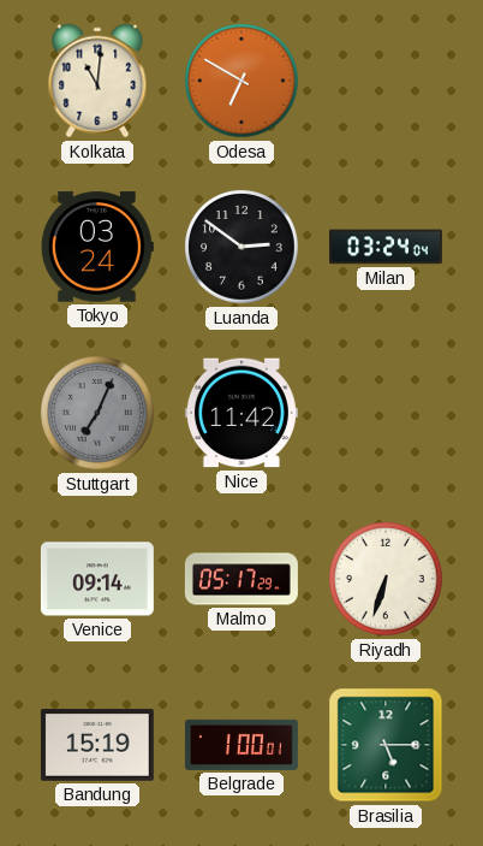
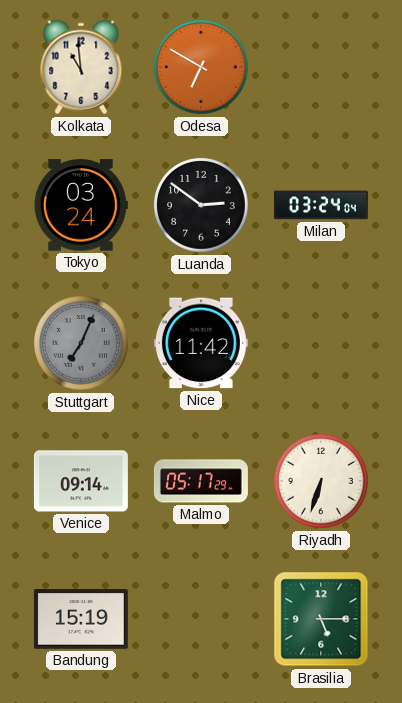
Kolkata: 11:01 -> 10:59
Belgrade: 1:00 -> none
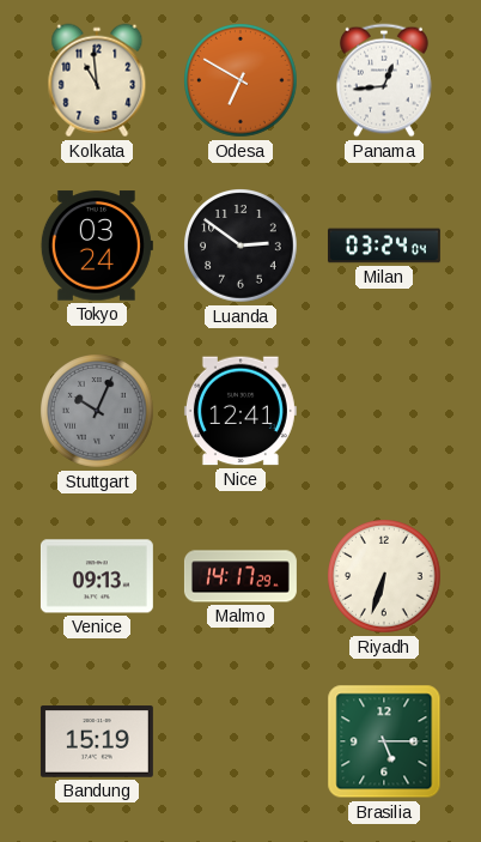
Panama: none -> 12:44
Stuttgart: 7:04 -> 10:04
Nice: 11:42 -> 12:41
Venice: 09:14 -> 09:13
Malmo: 05:17 -> 14:17
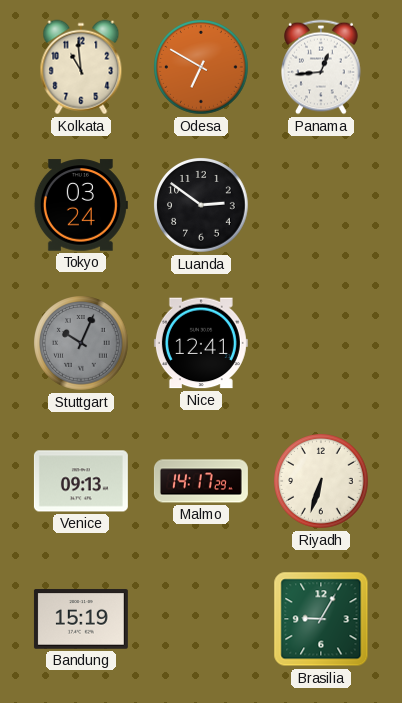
Milan: 03:24 -> none
Brasilia: 5:15 -> 9:05
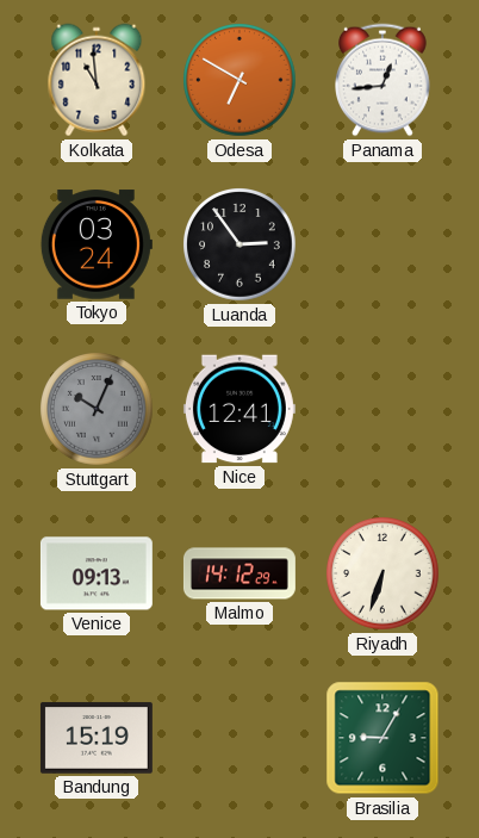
Luanda: 2:51 -> 2:54
Malmo: 14:17 -> 14:12
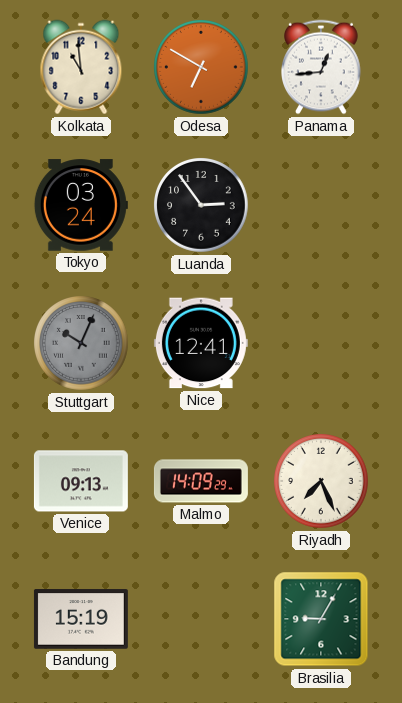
Malmo: 14:12 -> 14:09
Riyadh: 6:33 -> 7:26
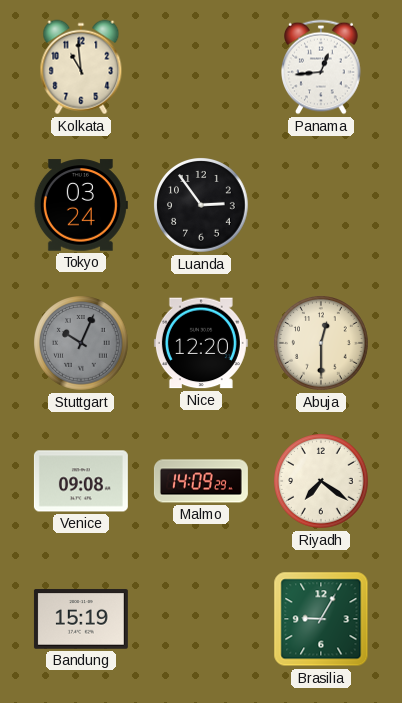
Odesa: 6:50 -> none
Nice: 12:41 -> 12:20
Abuja: none -> 12:30
Venice: 09:13 -> 09:08
Riyadh: 7:26 -> 7:21
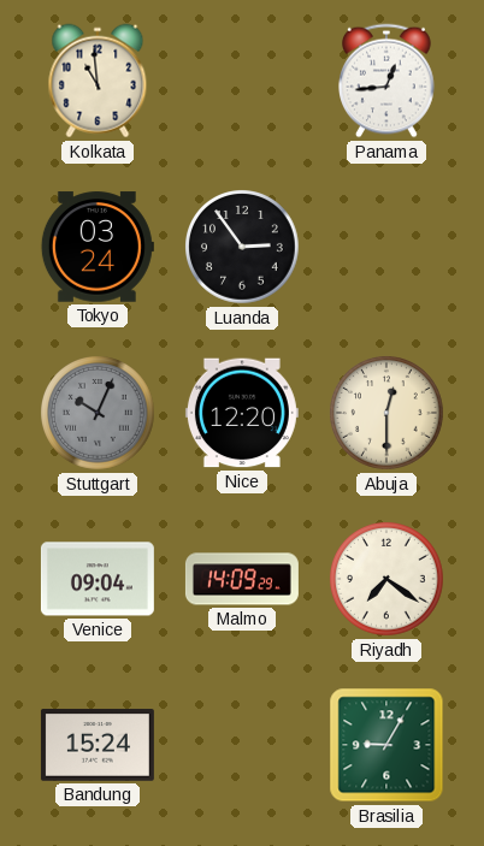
Venice: 09:08 -> 09:04
Bandung: 15:19 -> 15:24
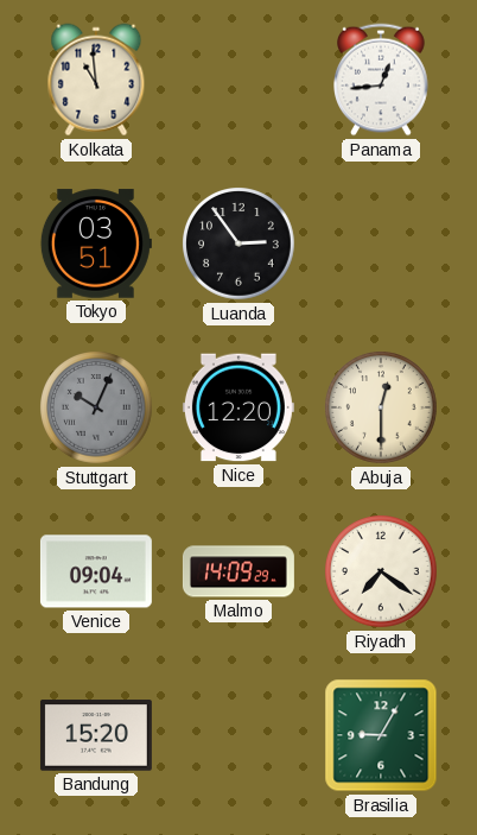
Tokyo: 03:24 -> 03:51
Bandung: 15:24 -> 15:20
